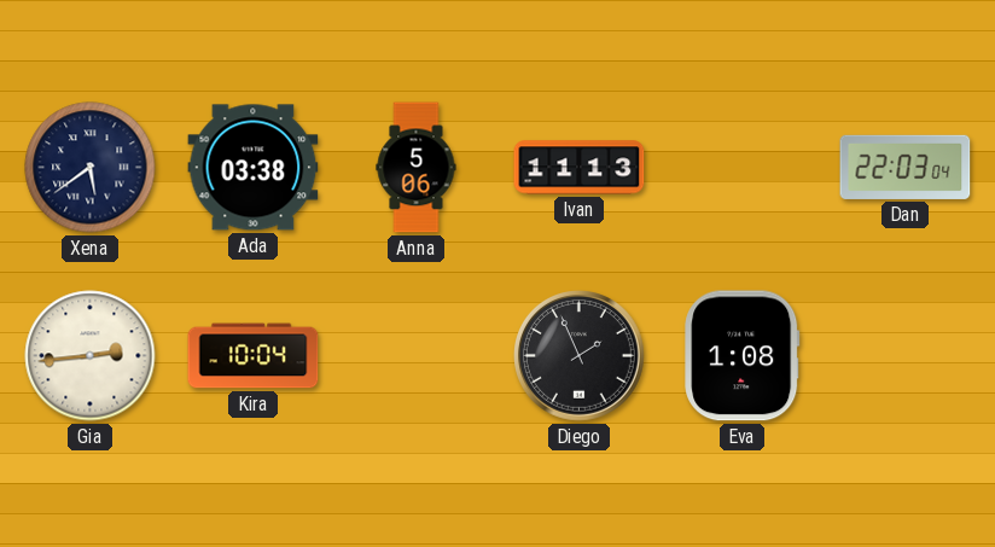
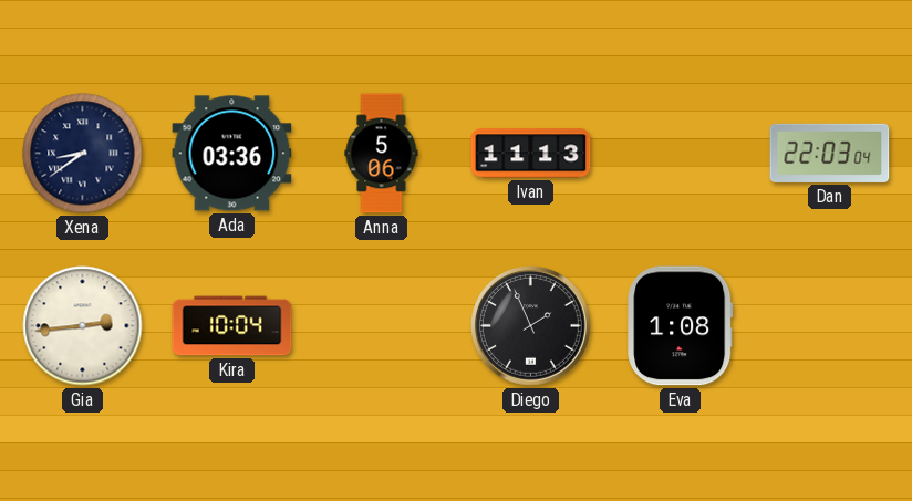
Xena: 5:39 -> 8:39
Ada: 03:38 -> 03:36
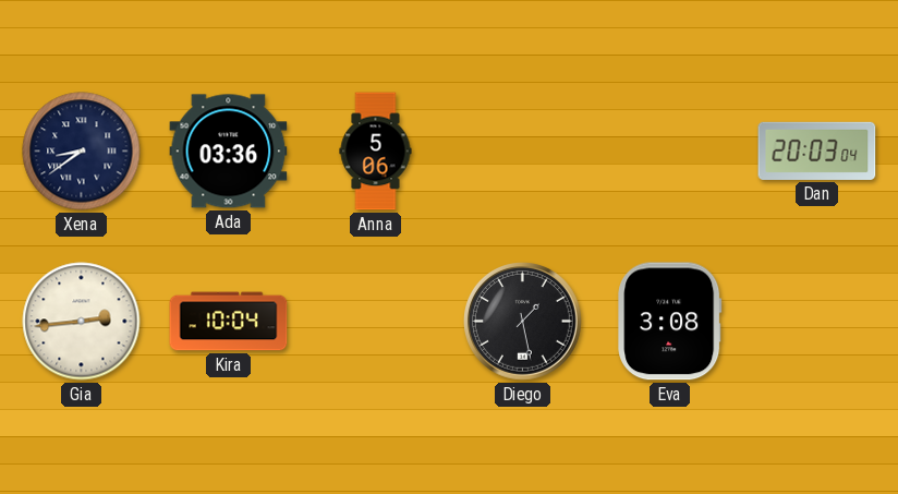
Ivan: 11:13 -> none
Dan: 22:03 -> 20:03
Diego: 1:56 -> 1:28
Eva: 1:08 -> 3:08
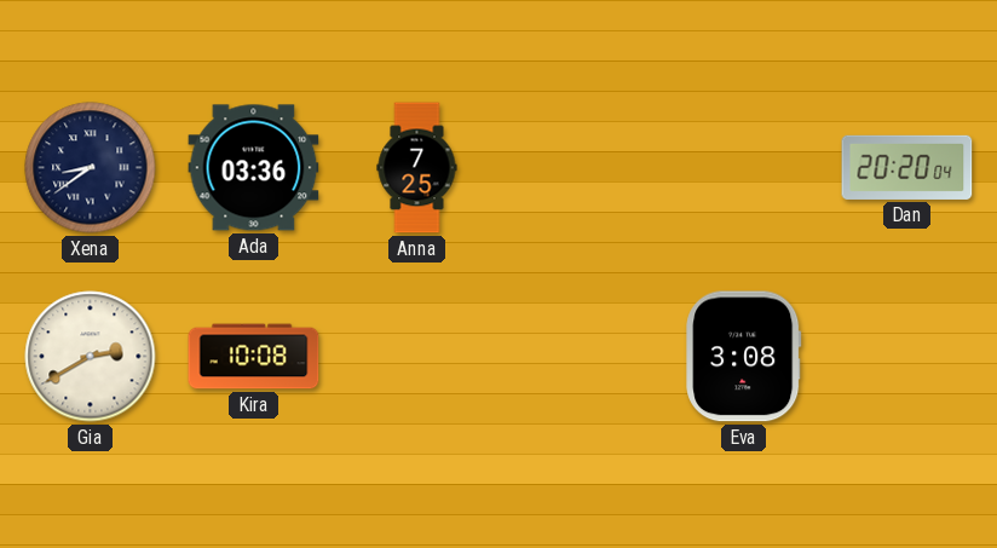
Anna: 5:06 -> 7:25
Dan: 20:03 -> 20:20
Gia: 2:44 -> 2:40
Kira: 10:04 -> 10:08
Diego: 1:28 -> none
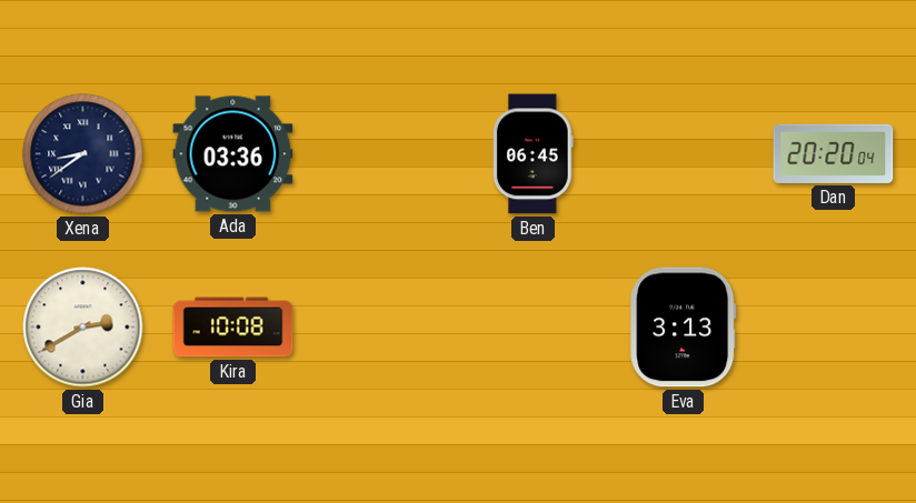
Anna: 7:25 -> none
Ben: none -> 06:45
Eva: 3:08 -> 3:13
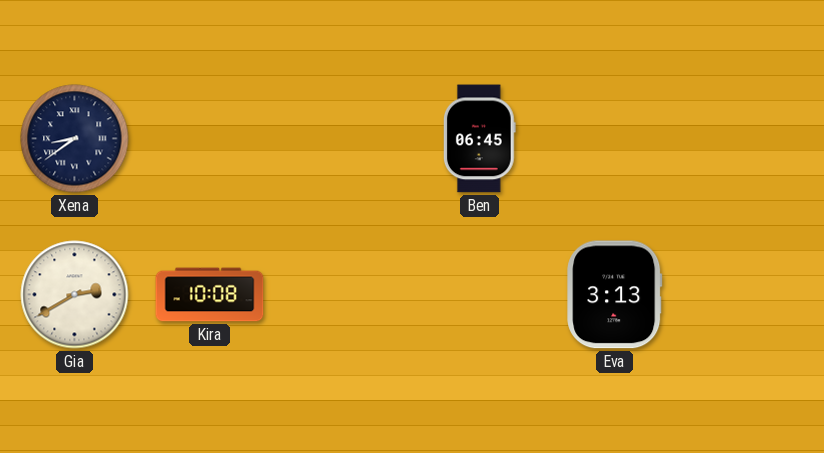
Ada: 03:36 -> none
Dan: 20:20 -> none
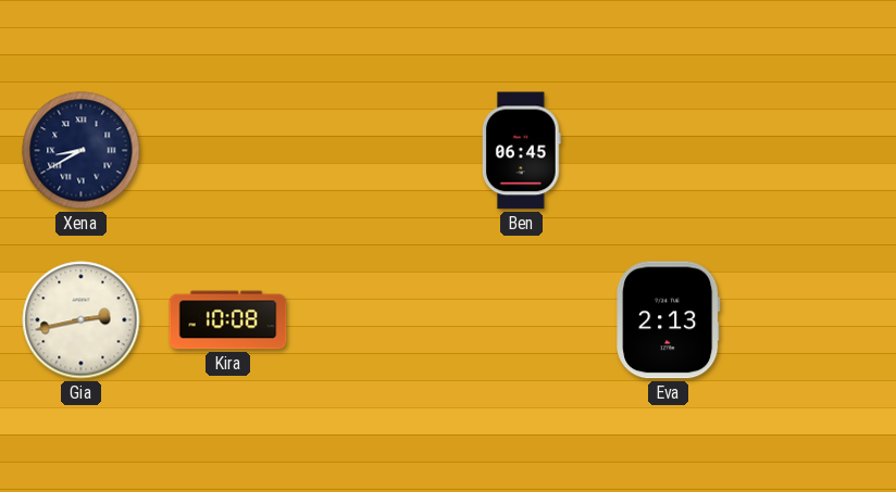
Xena: 8:39 -> 8:40
Gia: 2:40 -> 2:43
Eva: 3:13 -> 2:13
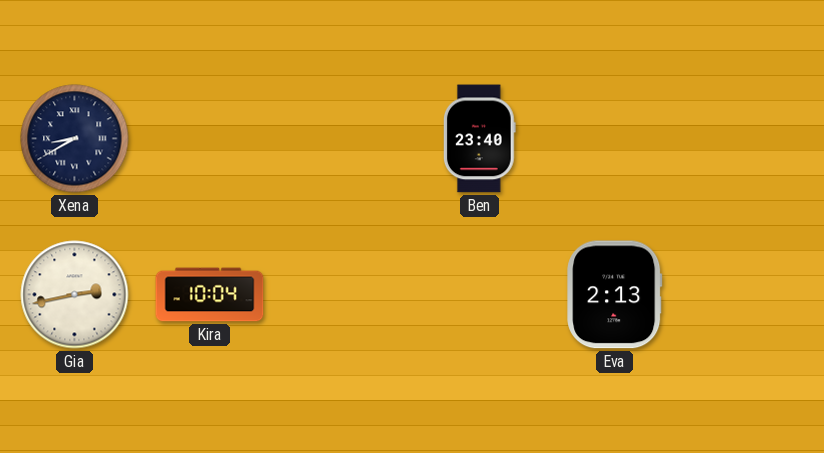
Ben: 06:45 -> 23:40
Kira: 10:08 -> 10:04
